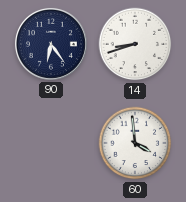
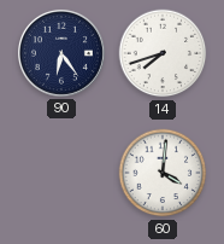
14: 8:42 -> 7:42
60: 3:59 -> 4:01
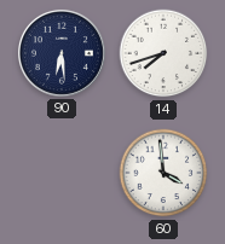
90: 6:24 -> 6:29
60: 4:01 -> 3:59
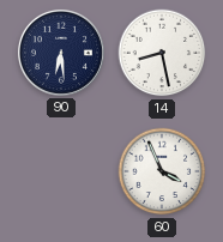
14: 7:42 -> 8:28
60: 3:59 -> 3:56
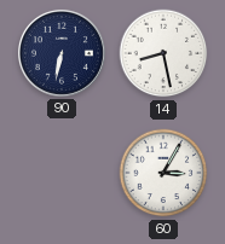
90: 6:29 -> 6:32
60: 3:56 -> 3:05
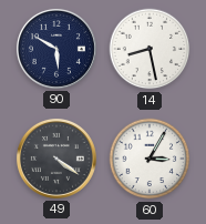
90: 6:32 -> 5:50
49: none -> 4:21
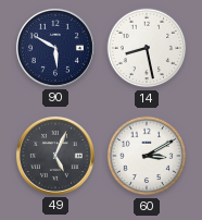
49: 4:21 -> 5:04
60: 3:05 -> 3:10
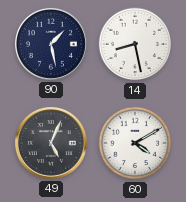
90: 5:50 -> 1:28
60: 3:10 -> 4:10
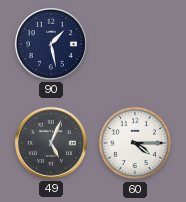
14: 8:28 -> none
60: 4:10 -> 4:15
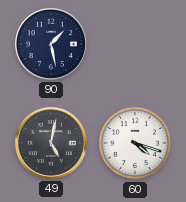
49: 5:04 -> 5:02
60: 4:15 -> 4:18
